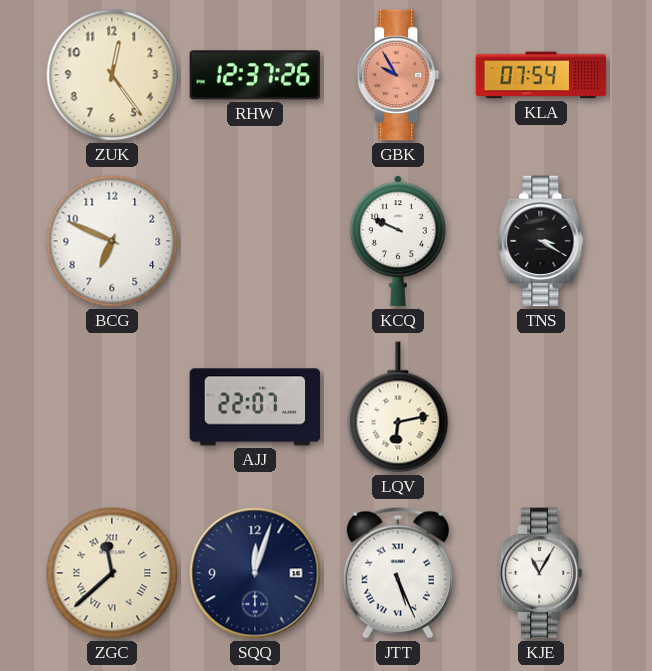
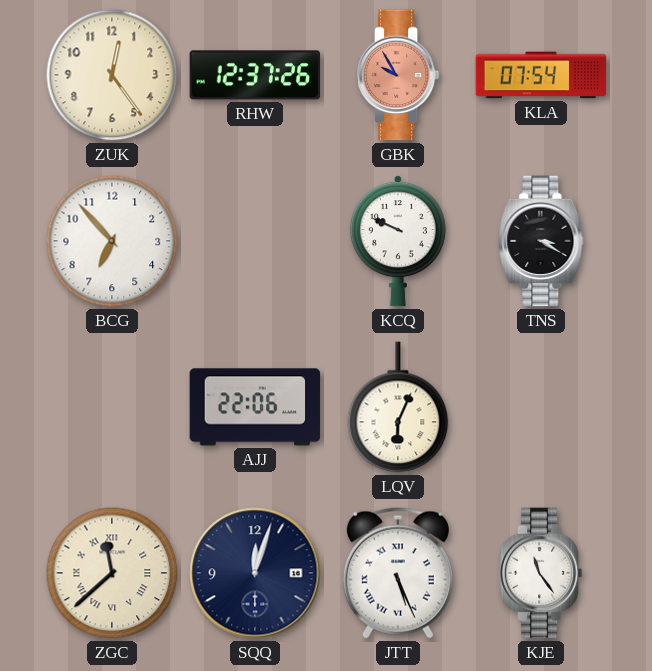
BCG: 6:49 -> 6:53
AJJ: 22:07 -> 22:06
LQV: 6:13 -> 6:04
KJE: 11:05 -> 11:24
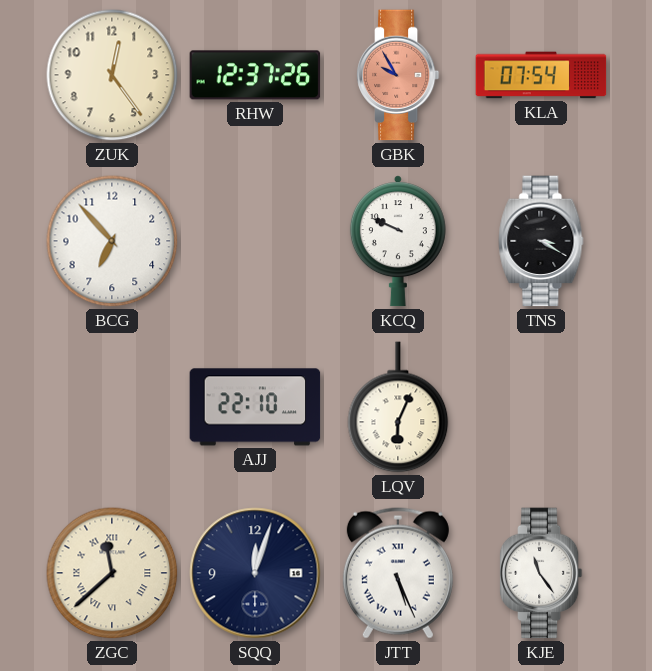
AJJ: 22:06 -> 22:10
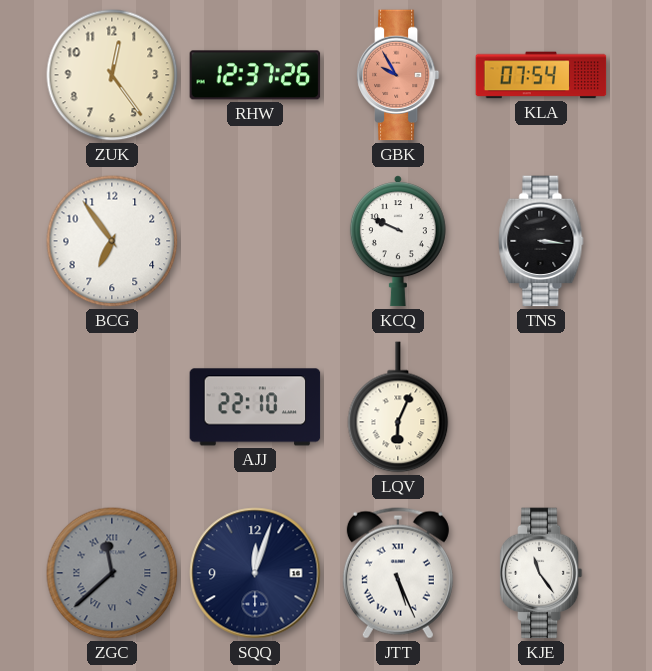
BCG: 6:53 -> 6:54
TNS: 3:20 -> 3:16
ZGC dial: cream -> grey
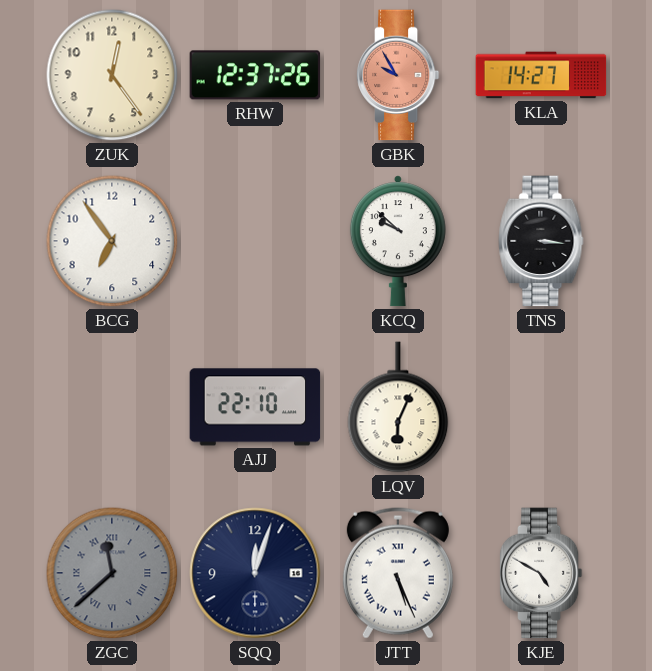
KLA: 07:54 -> 14:27
KCQ: 9:49 -> 9:52
KJE: 11:24 -> 4:50
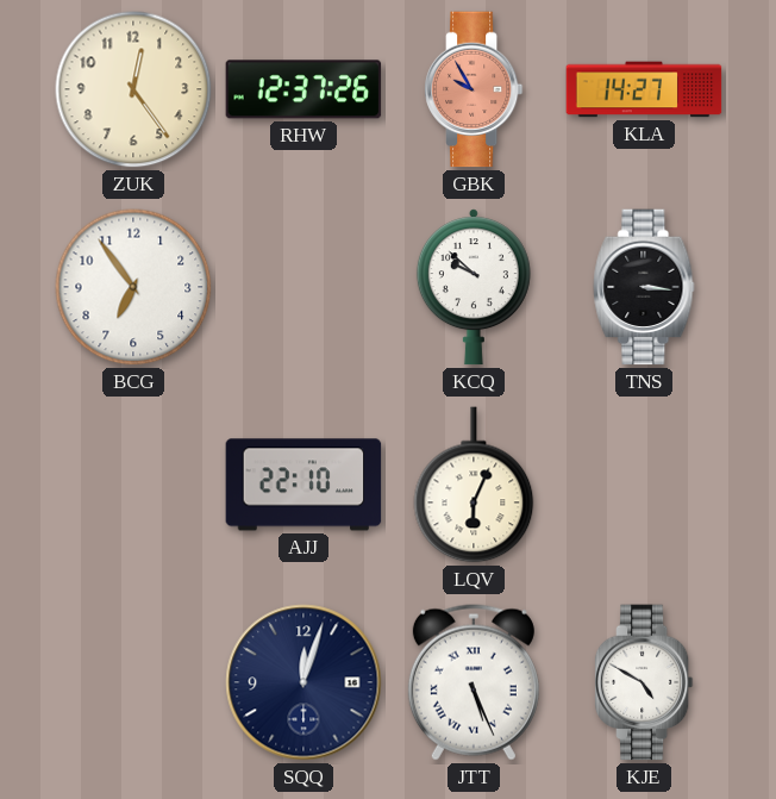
ZGC: 11:38 -> none
